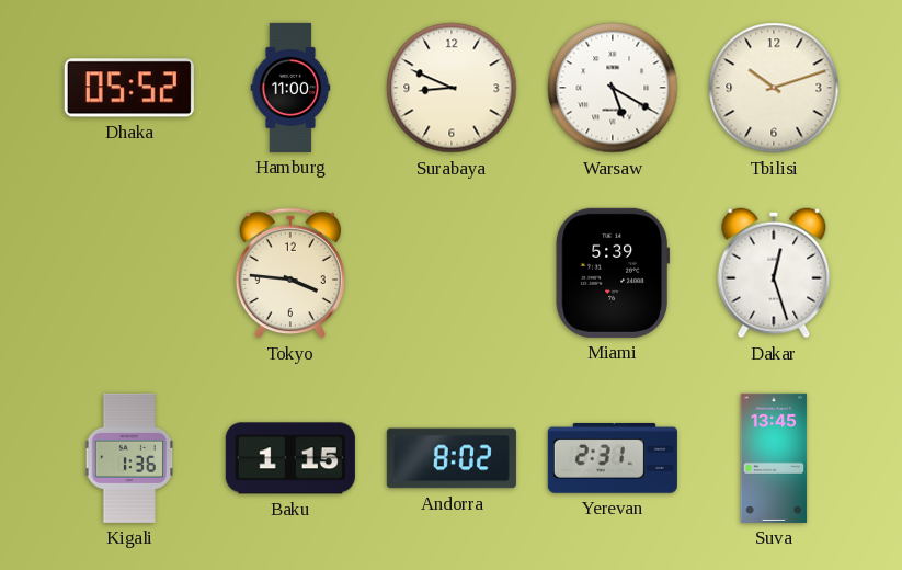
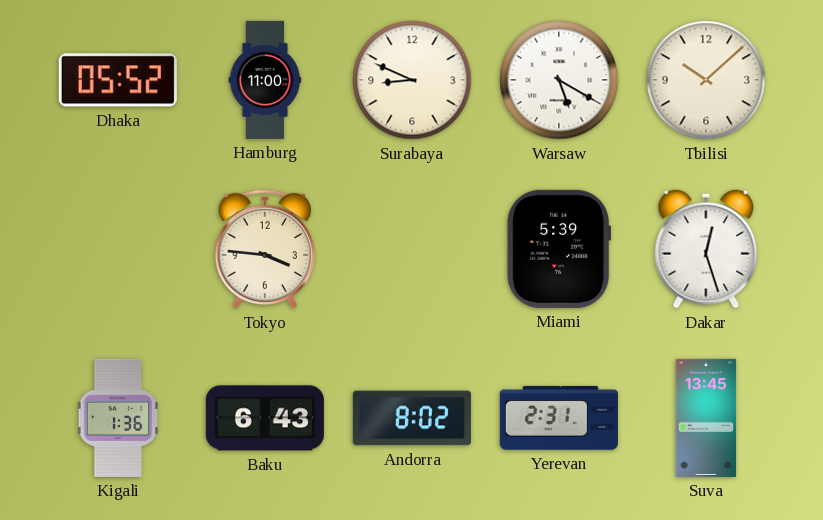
Tbilisi: 10:12 -> 10:08
Baku: 1:15 -> 6:43
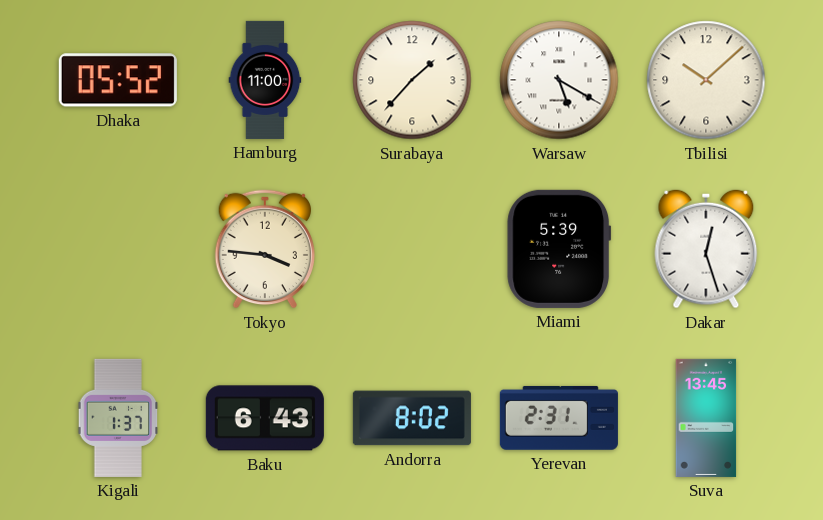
Surabaya: 8:49 -> 1:37
Kigali: 1:36 -> 1:37
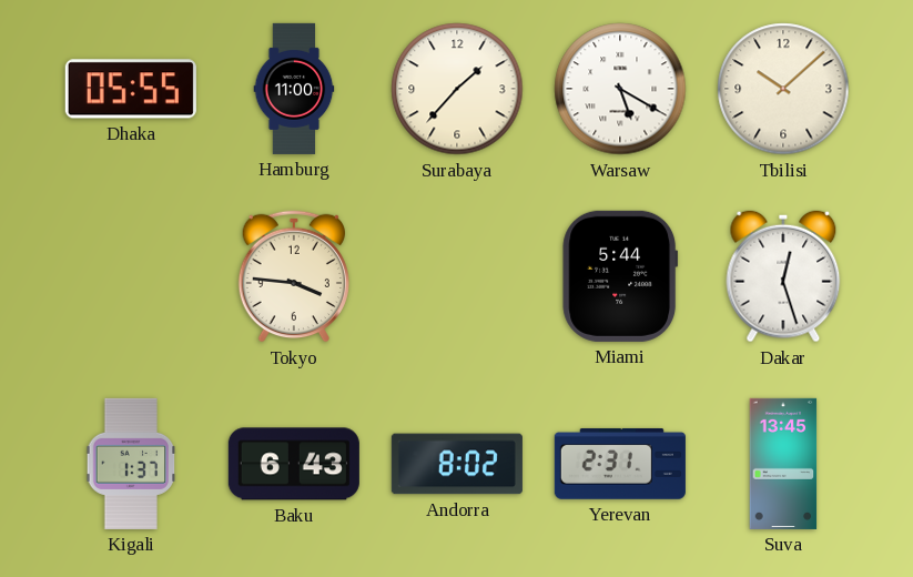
Dhaka: 05:52 -> 05:55
Miami: 5:39 -> 5:44
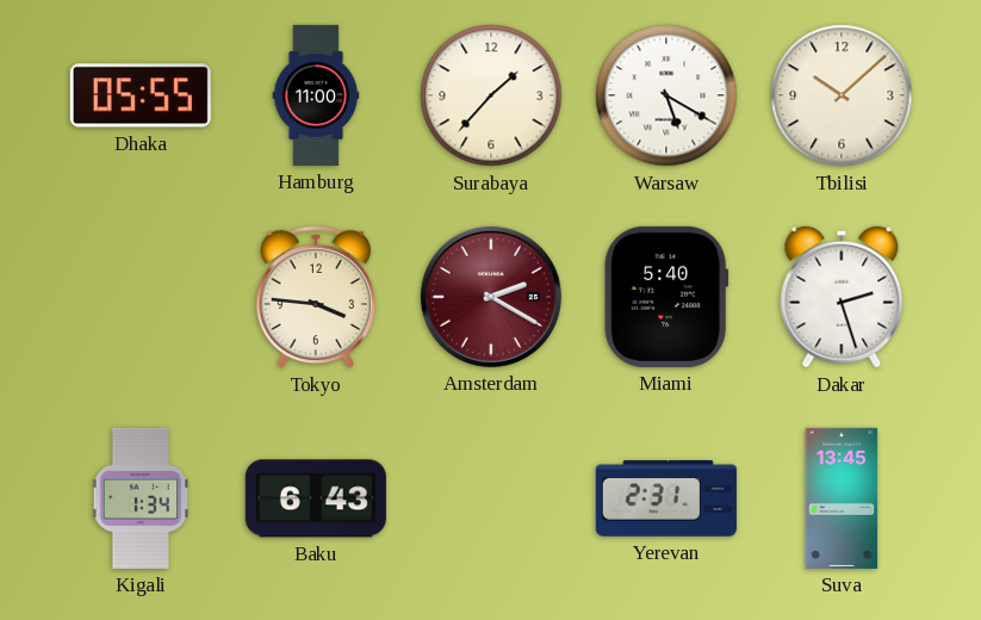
Amsterdam: none -> 2:20
Miami: 5:44 -> 5:40
Dakar: 12:27 -> 2:27
Kigali: 1:37 -> 1:34
Andorra: 8:02 -> none
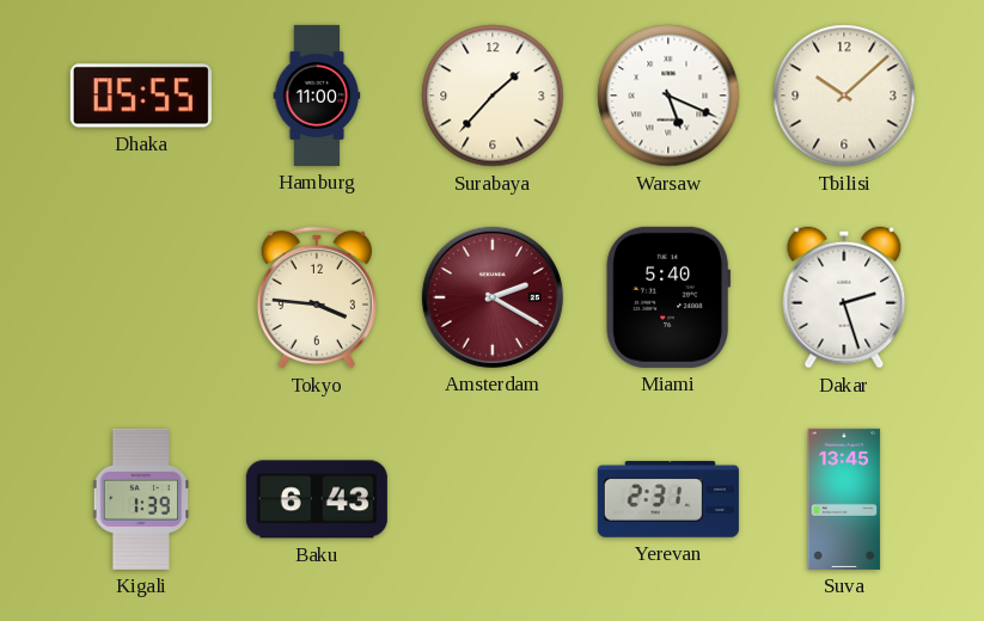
Warsaw: 5:20 -> 5:19
Kigali: 1:34 -> 1:39
